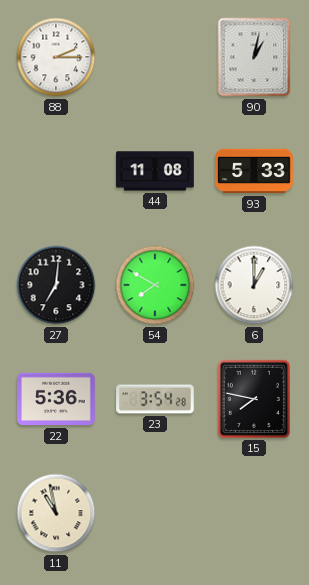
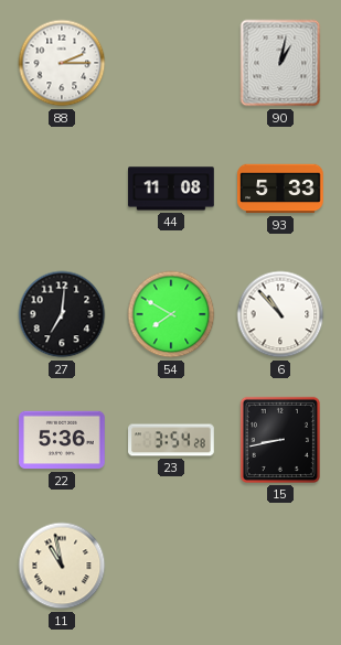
6: 1:00 -> 10:53
15: 7:47 -> 8:43
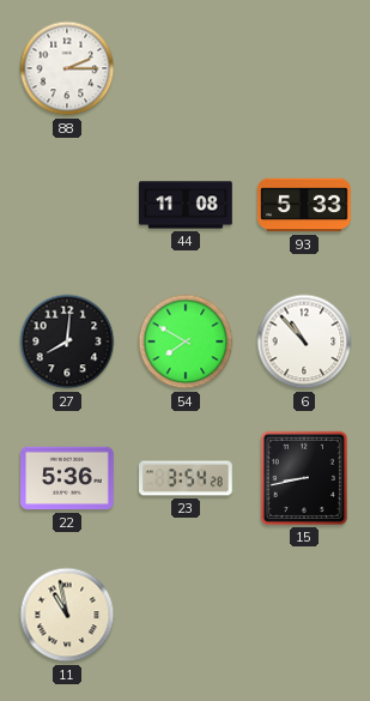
90: 1:02 -> none
27: 7:01 -> 8:01
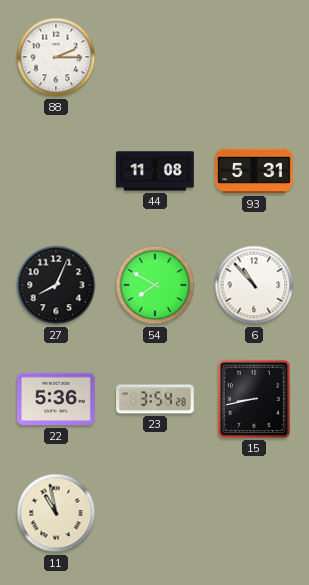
93: 5:33 -> 5:31
27: 8:01 -> 8:04
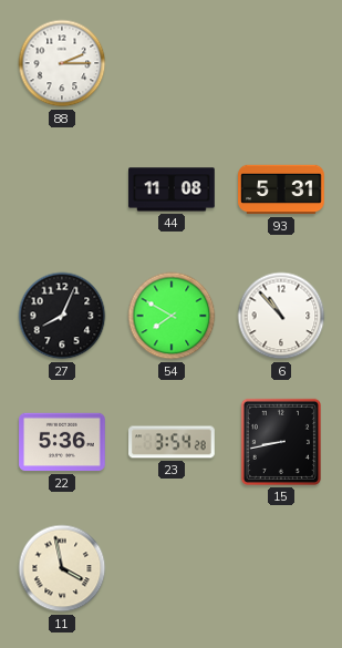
11: 10:58 -> 3:58
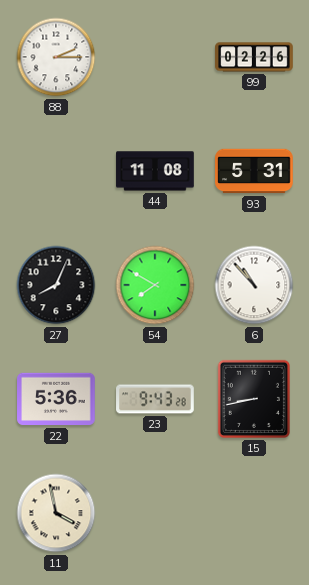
99: none -> 02:26
23: 3:54 -> 9:43
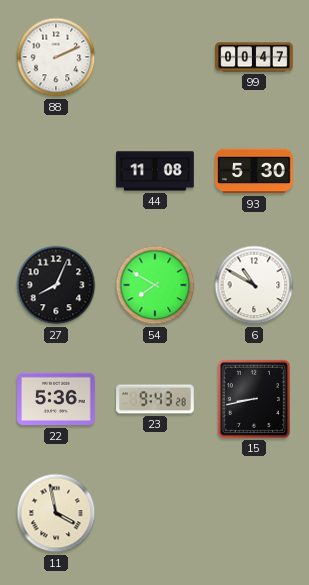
88: 2:15 -> 2:11
99: 02:26 -> 00:47
93: 5:31 -> 5:30
6: 10:53 -> 10:50
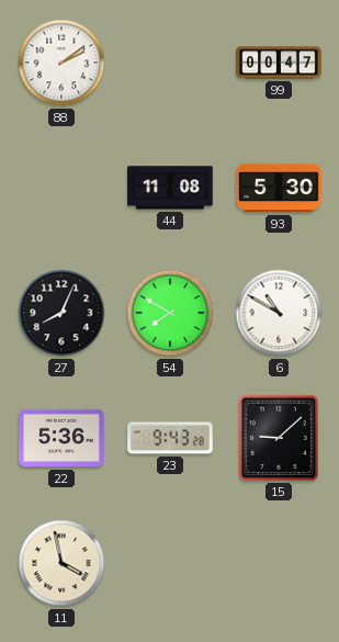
88: 2:11 -> 2:09
15: 8:43 -> 9:08
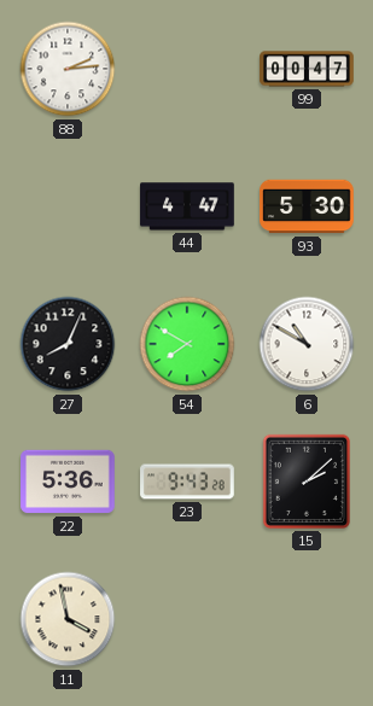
88: 2:09 -> 2:14
44: 11:08 -> 4:47
15: 9:08 -> 2:08
